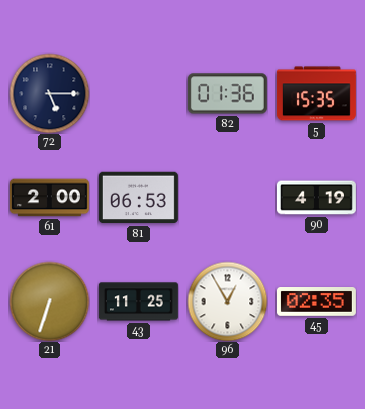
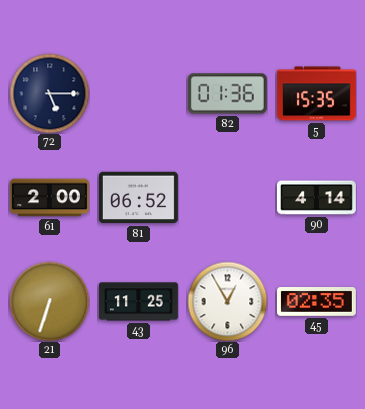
81: 06:53 -> 06:52
90: 4:19 -> 4:14
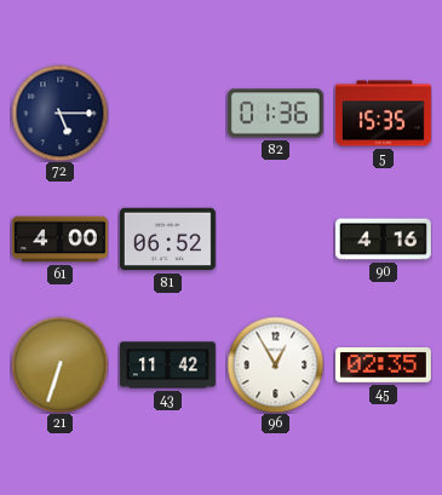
61: 2:00 -> 4:00
90: 4:14 -> 4:16
43: 11:25 -> 11:42
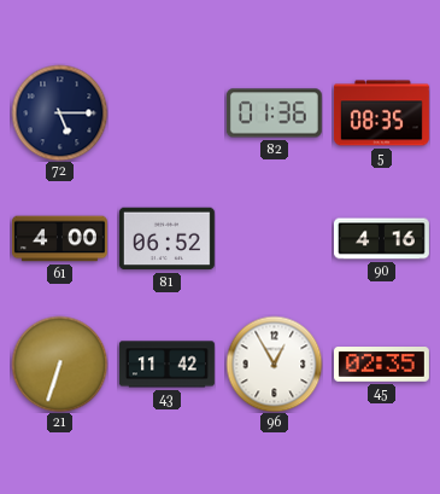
5: 15:35 -> 08:35
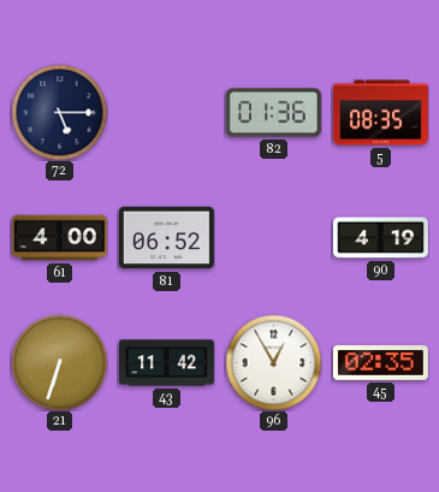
90: 4:16 -> 4:19
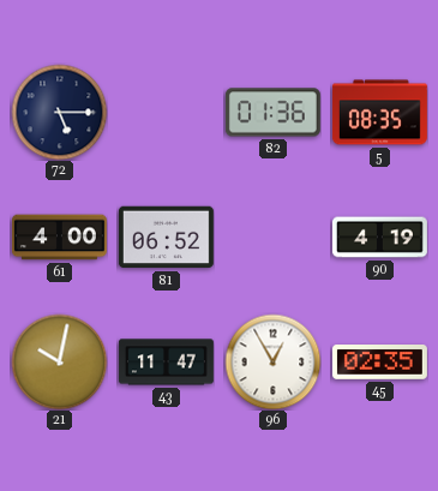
21: 6:33 -> 10:02
43: 11:42 -> 11:47
